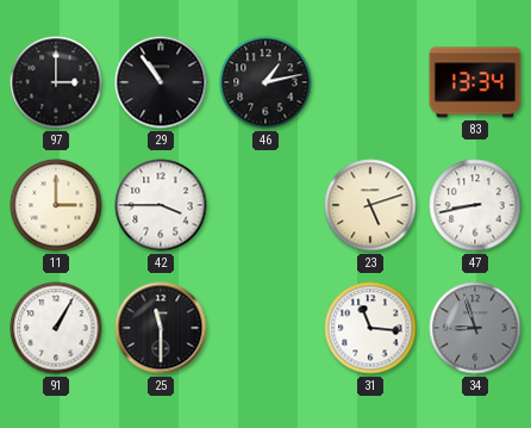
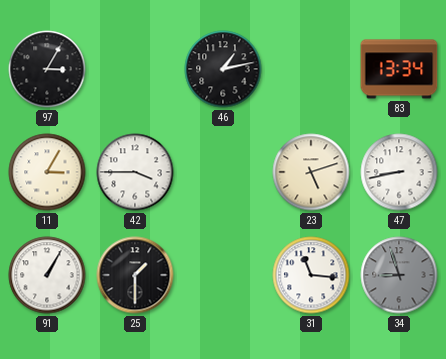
97: 3:00 -> 3:05
29: 10:54 -> none
11: 3:00 -> 3:05
25: 11:30 -> 1:30
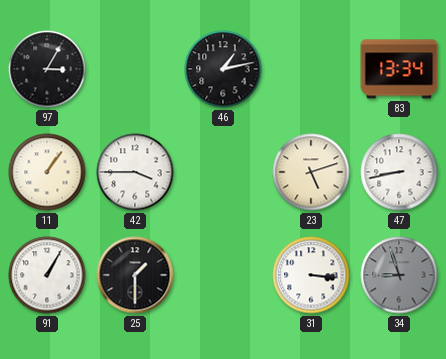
11: 3:05 -> 1:06
31: 11:16 -> 3:16
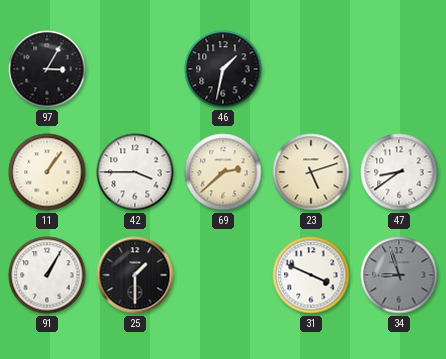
46: 1:13 -> 1:32
83: 13:34 -> none
69: none -> 2:38
47: 8:43 -> 8:39
31: 3:16 -> 3:49
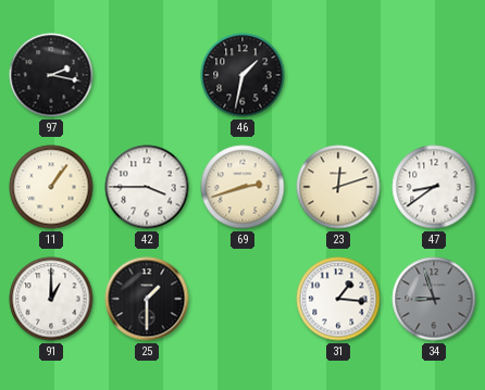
97: 3:05 -> 2:17
69: 2:38 -> 2:42
23: 5:12 -> 12:12
91: 1:05 -> 1:00
31: 3:49 -> 1:16
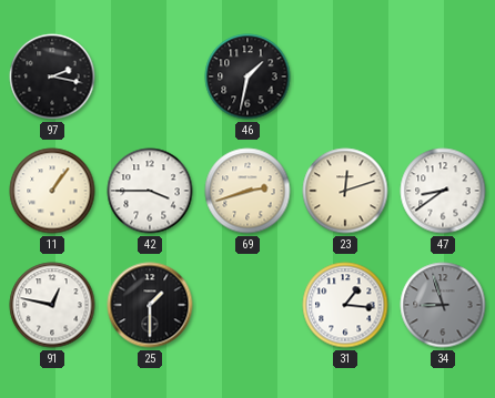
91: 1:00 -> 12:47
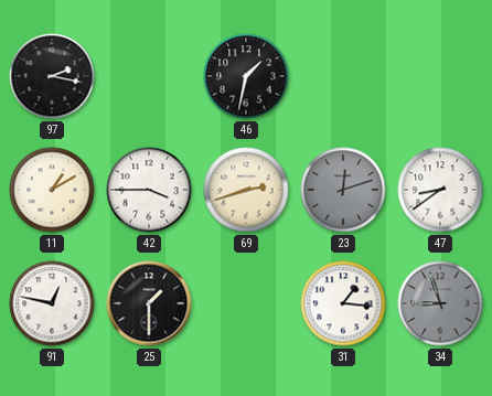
11: 1:06 -> 1:10
23 dial: cream -> grey
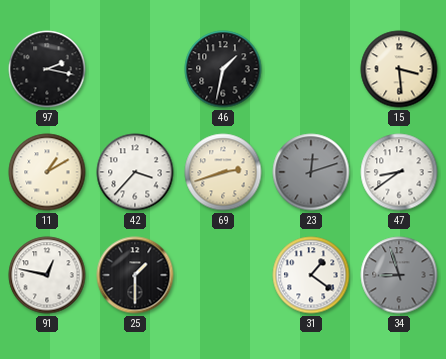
15: none -> 3:29
42: 3:45 -> 3:37
31: 1:16 -> 1:21
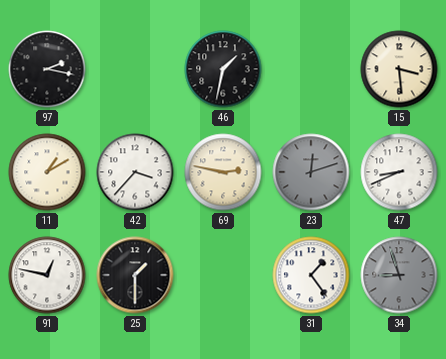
69: 2:42 -> 2:47
47: 8:39 -> 8:41
31: 1:21 -> 1:24
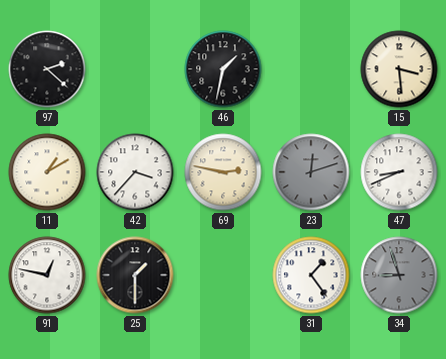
97: 2:17 -> 2:22
